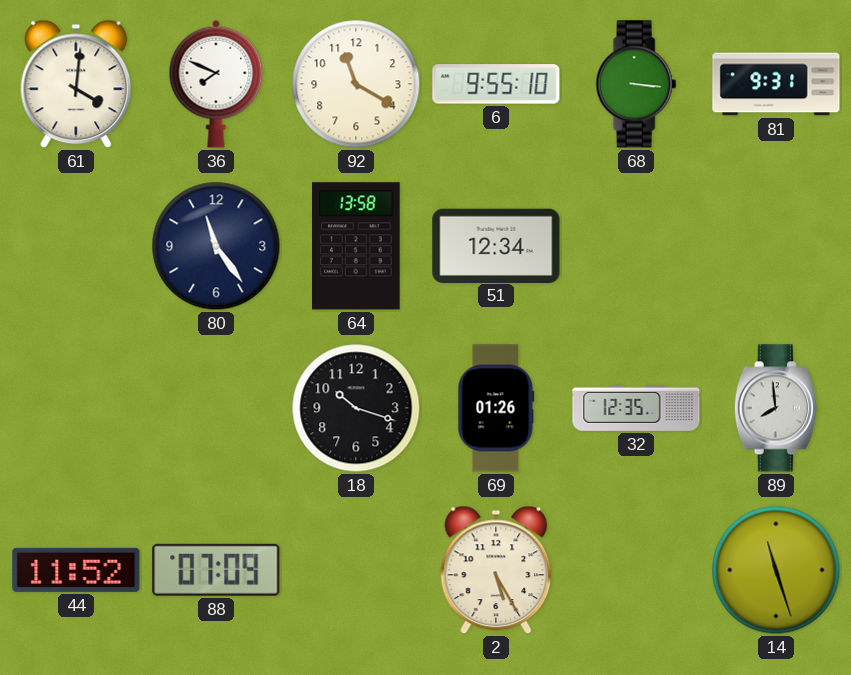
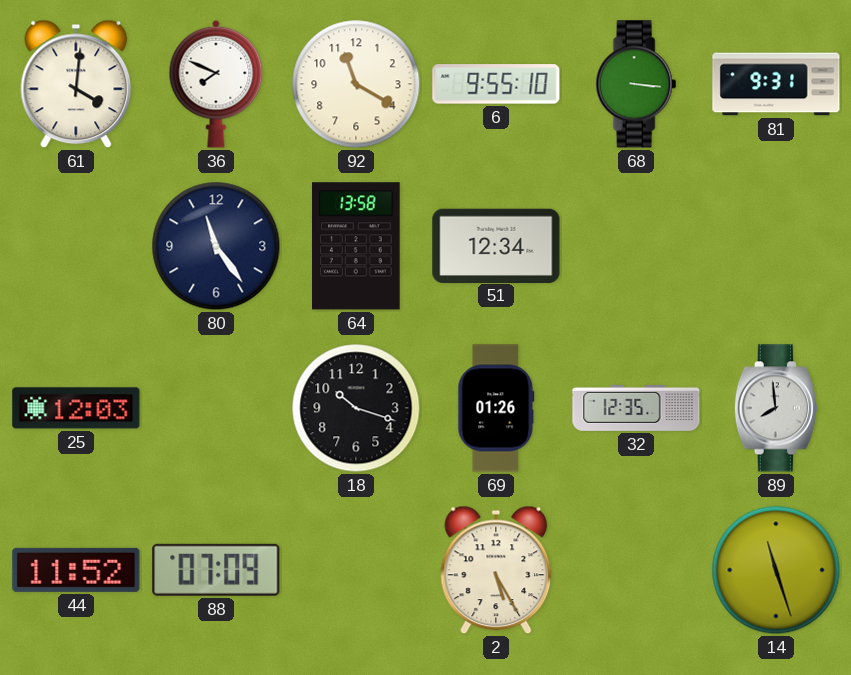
25: none -> 12:03
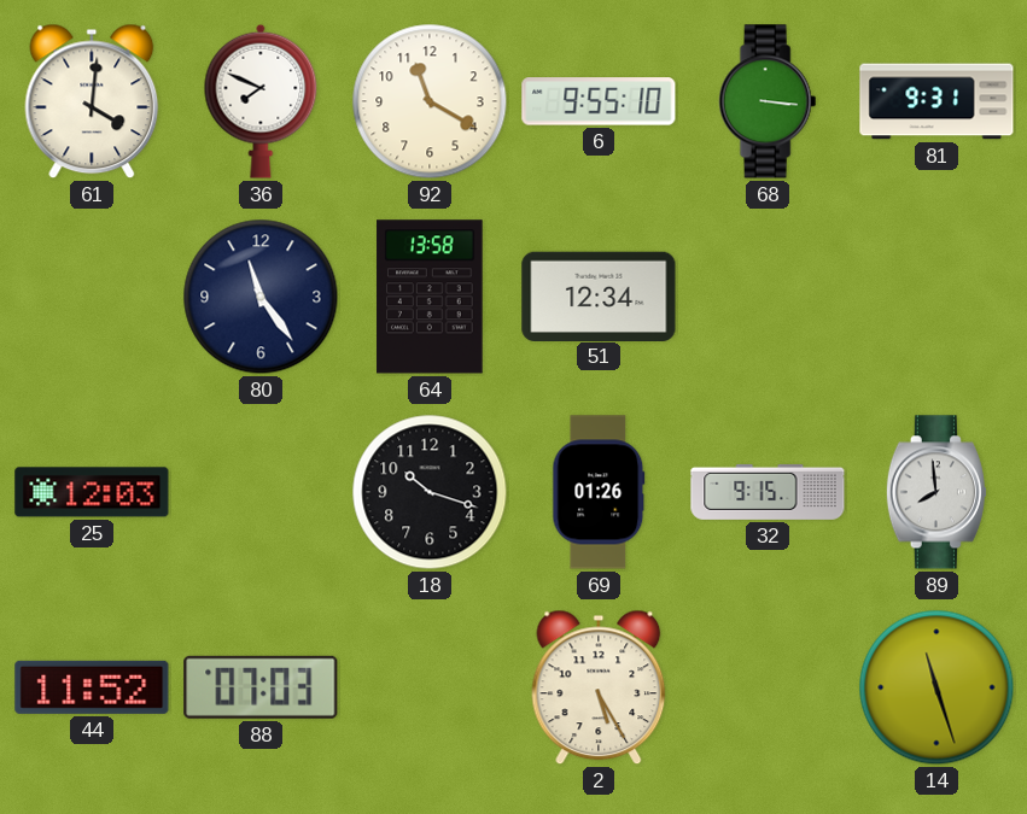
32: 12:35 -> 9:15
88: 07:09 -> 07:03
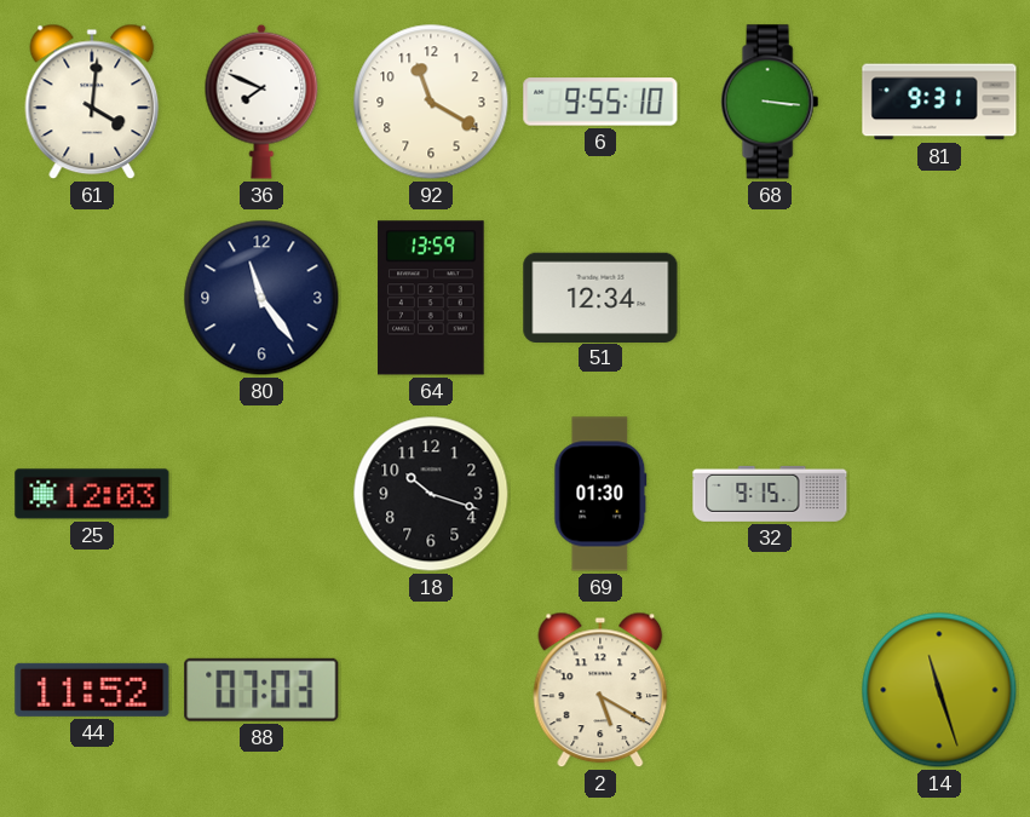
64: 13:58 -> 13:59
69: 01:26 -> 01:30
89: 7:59 -> none
2: 5:25 -> 5:20
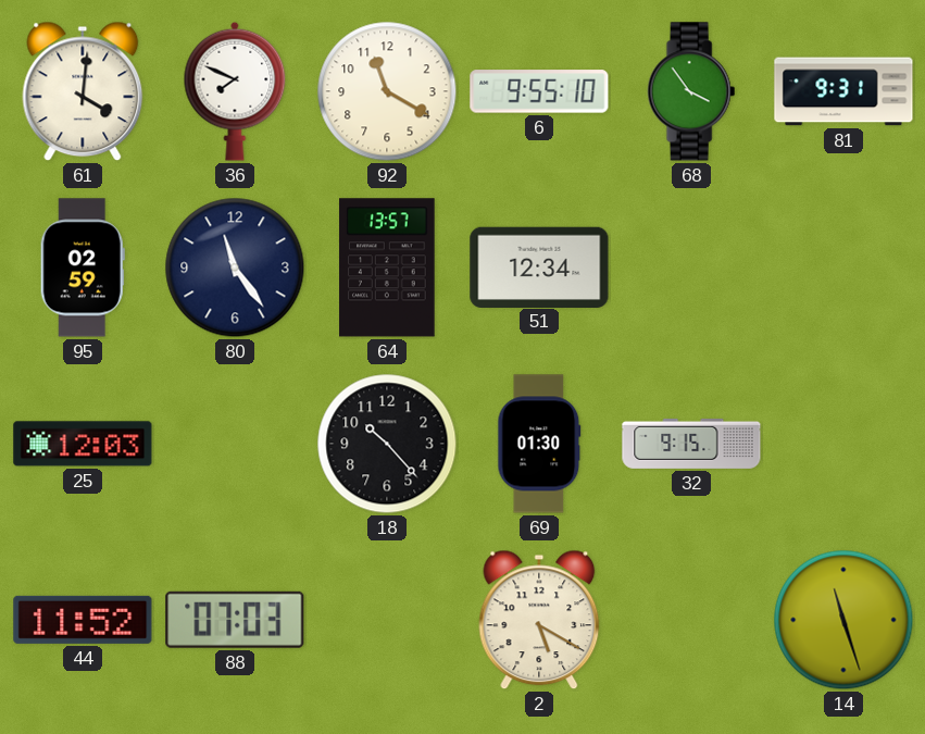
68: 3:16 -> 3:54
95: none -> 02:59
64: 13:59 -> 13:57
18: 10:18 -> 10:23
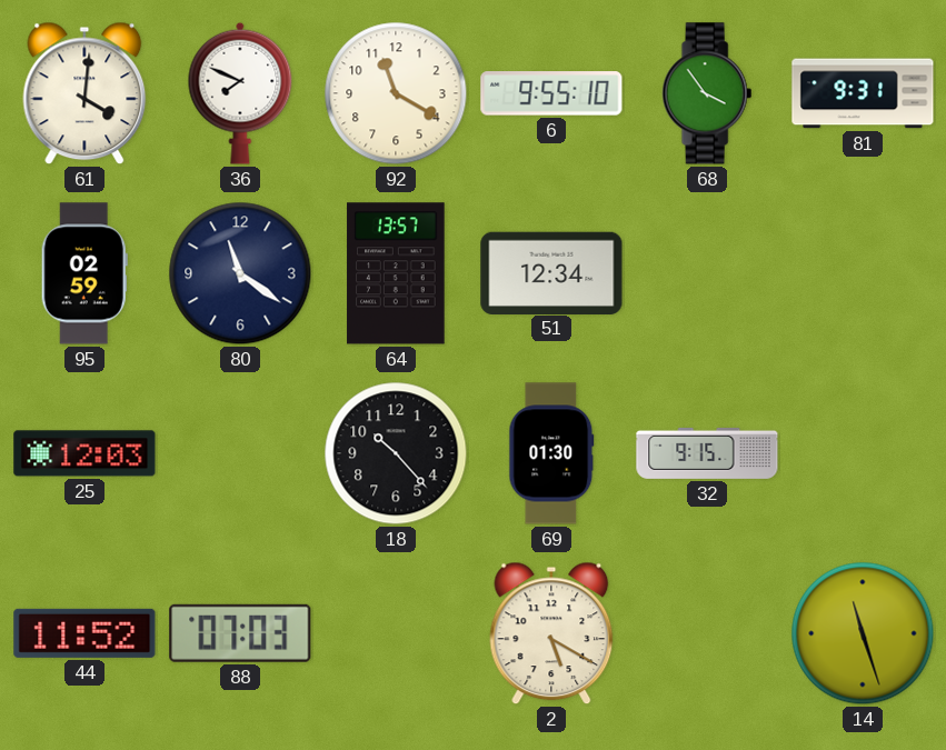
80: 11:24 -> 11:21
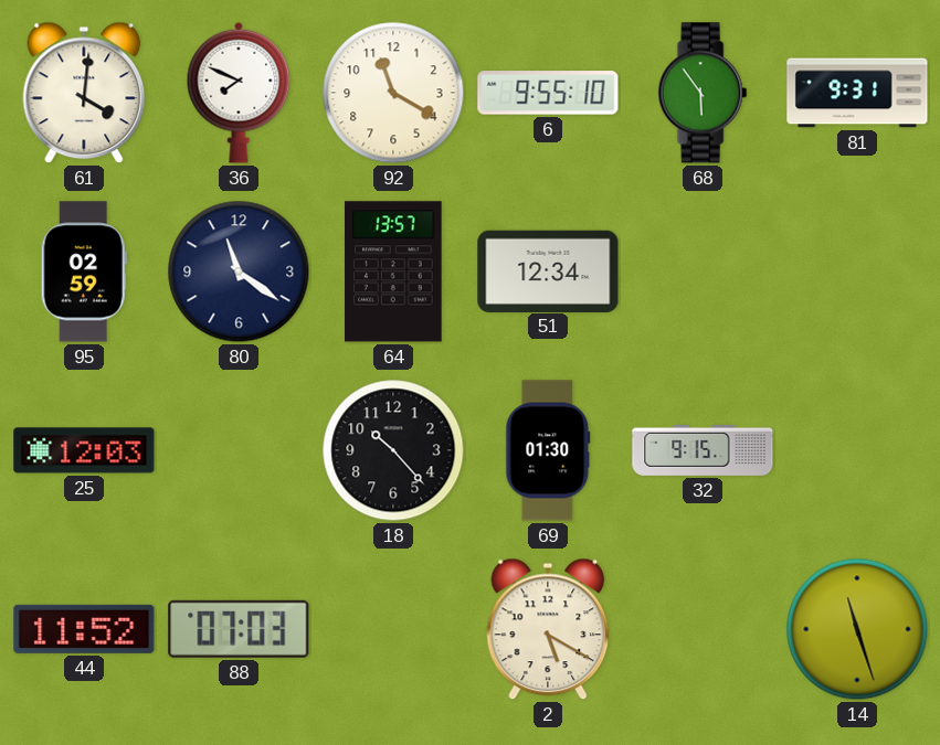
68: 3:54 -> 5:54
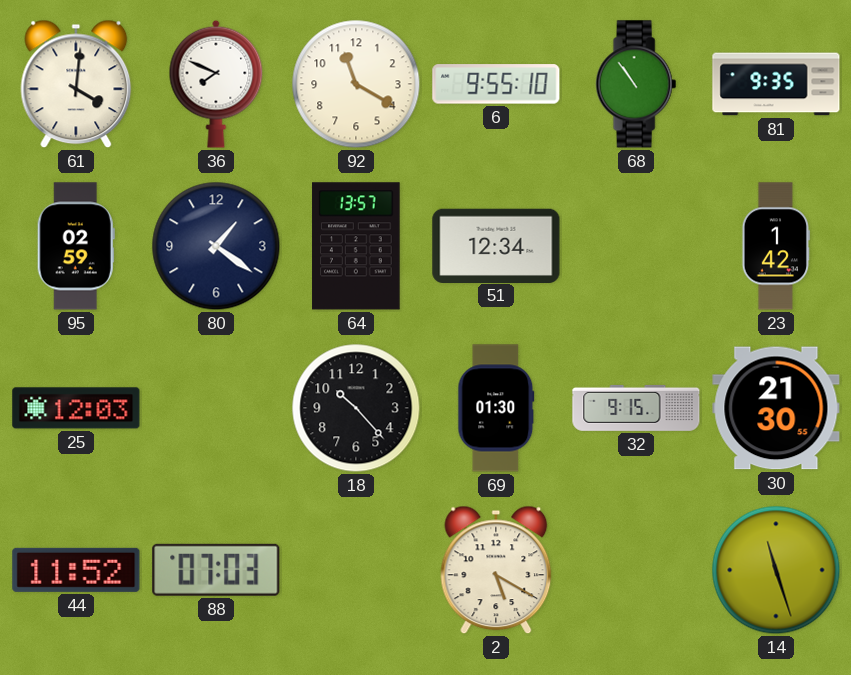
68: 5:54 -> 10:54
81: 9:31 -> 9:35
80: 11:21 -> 1:21
23: none -> 1:42
30: none -> 21:30
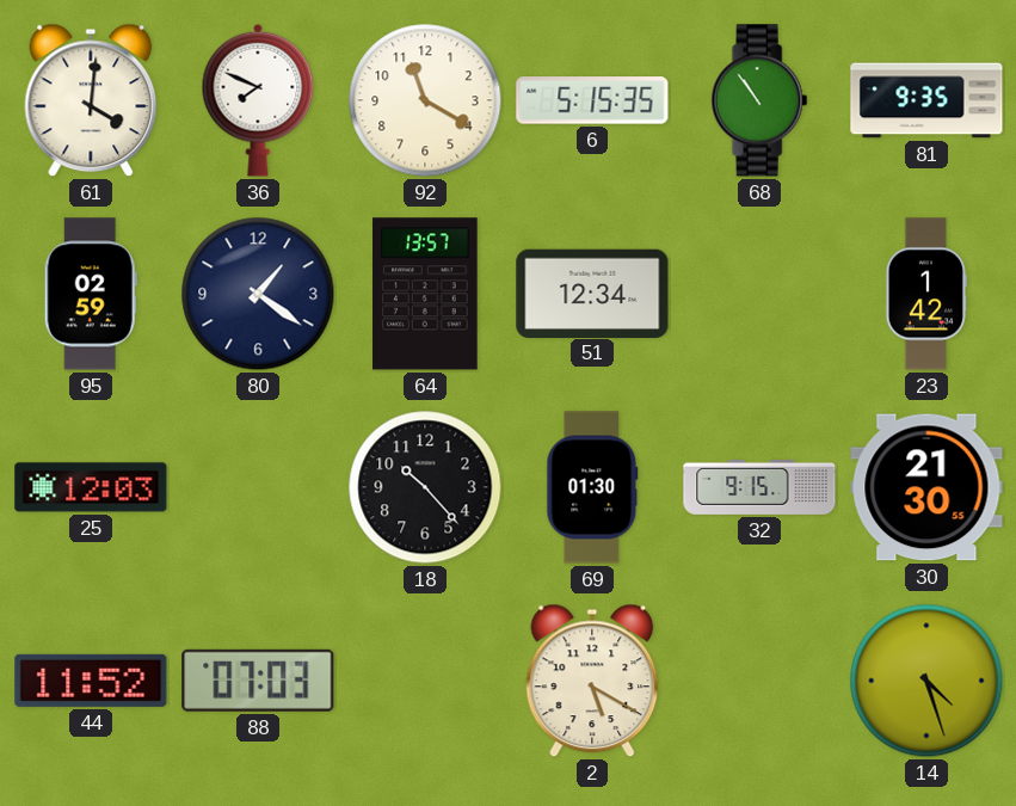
6: 9:55 -> 5:15
14: 11:27 -> 4:27
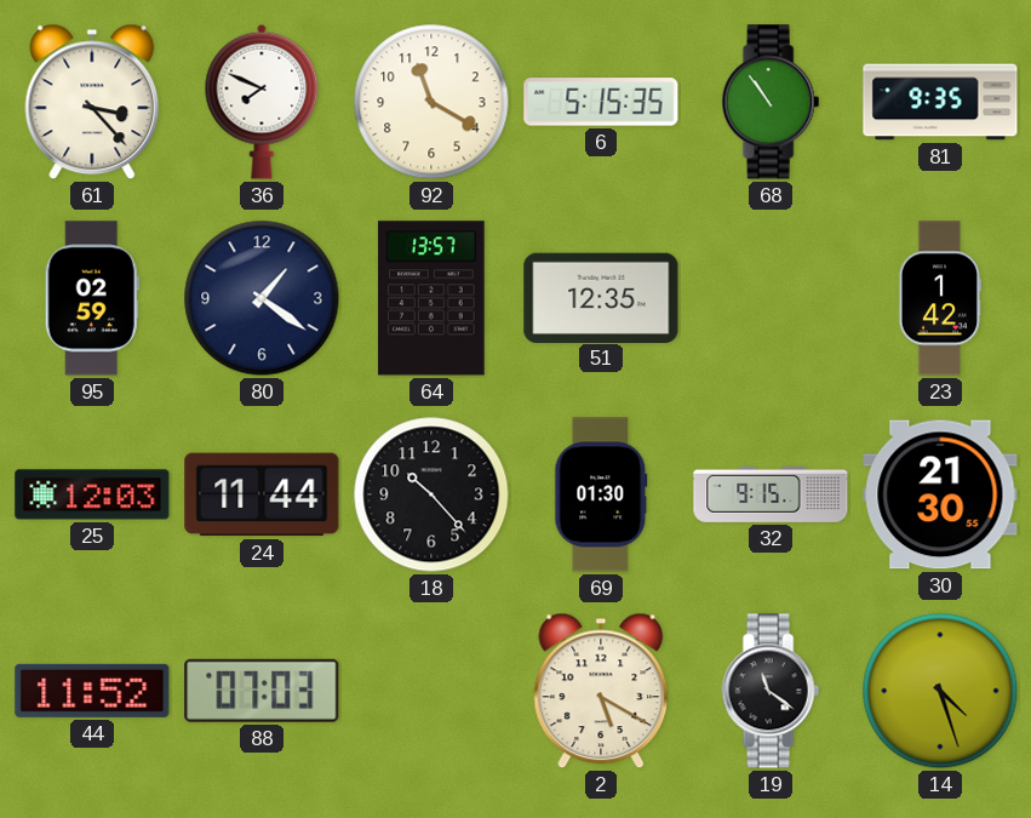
61: 4:01 -> 3:23
51: 12:34 -> 12:35
24: none -> 11:44
19: none -> 11:21
